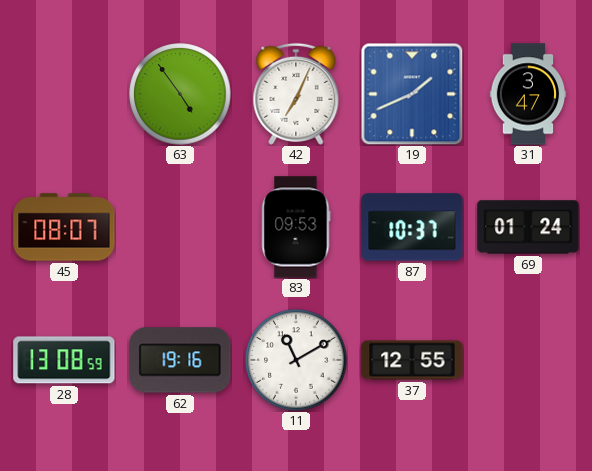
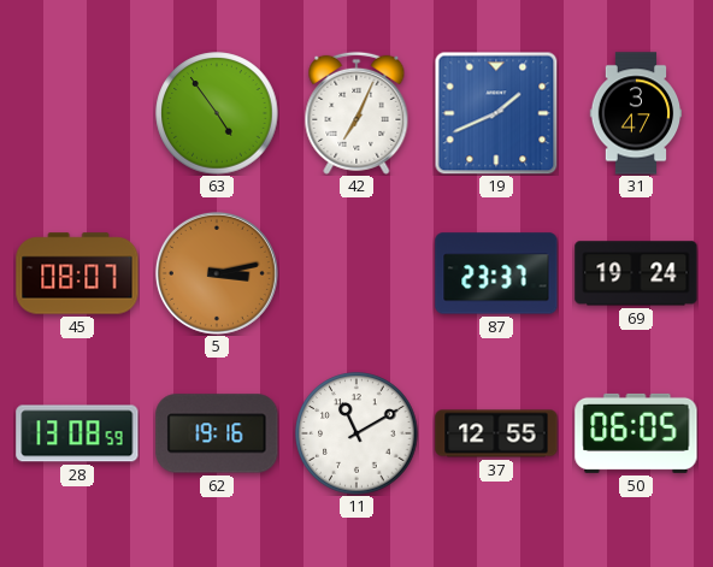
5: none -> 3:13
83: 09:53 -> none
87: 10:37 -> 23:37
69: 01:24 -> 19:24
50: none -> 06:05
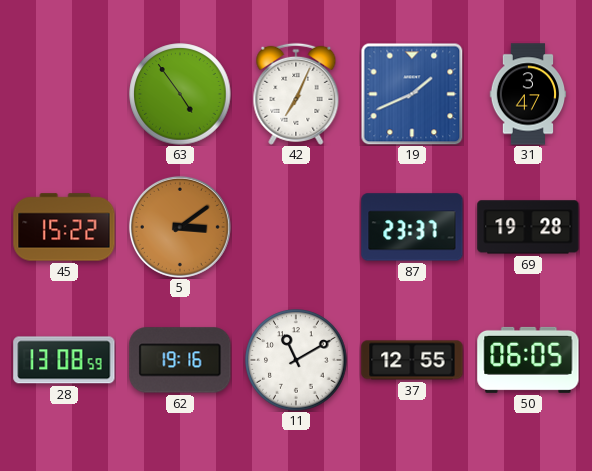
45: 08:07 -> 15:22
5: 3:13 -> 3:09
69: 19:24 -> 19:28
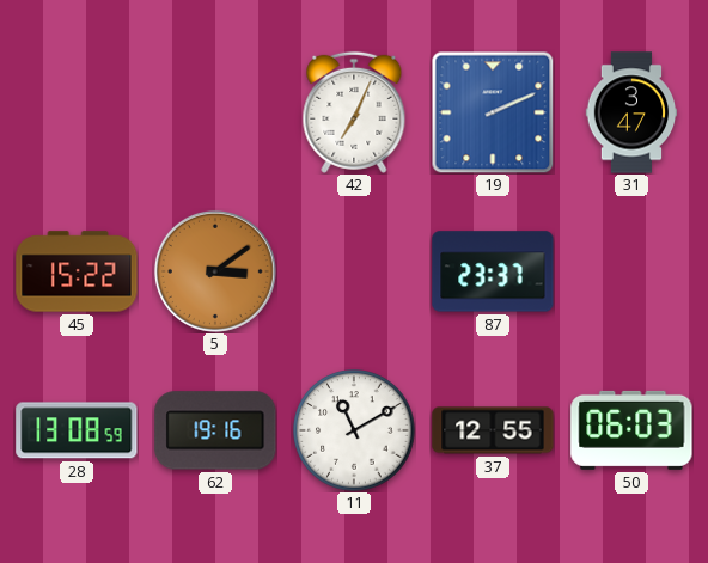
63: 4:54 -> none
19: 1:41 -> 2:11
69: 19:28 -> none
50: 06:05 -> 06:03
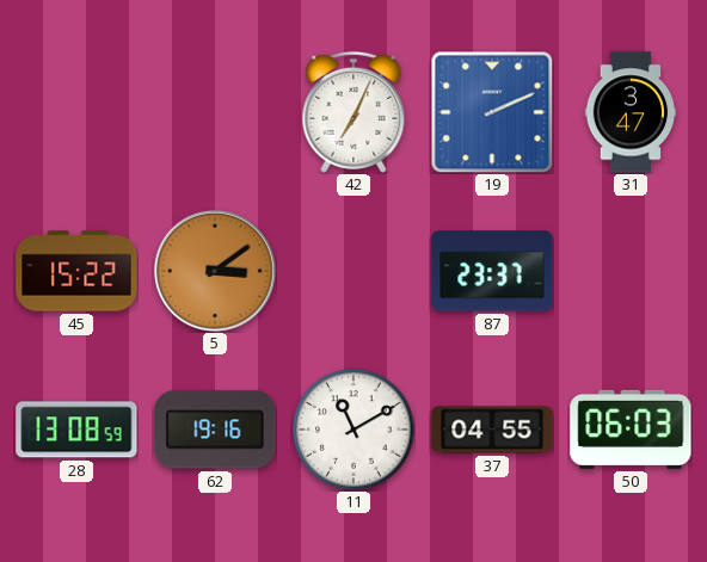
37: 12:55 -> 04:55
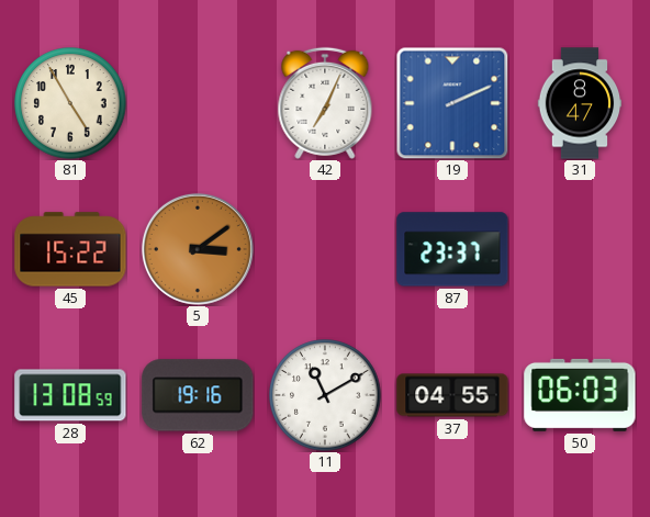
81: none -> 4:55
31: 3:47 -> 8:47
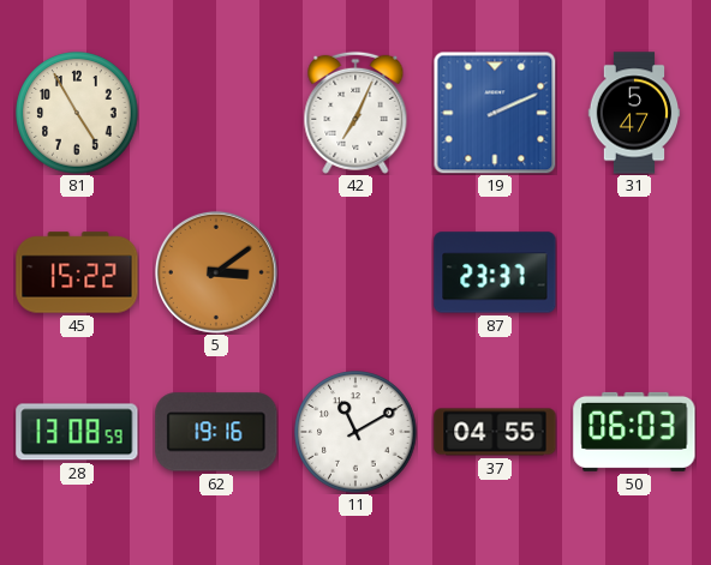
31: 8:47 -> 5:47
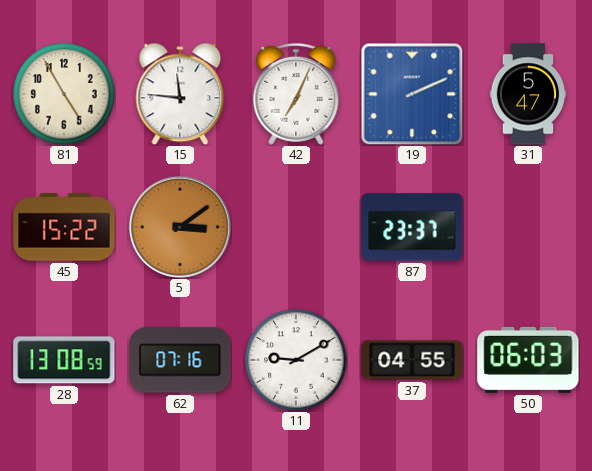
15: none -> 11:46
62: 19:16 -> 07:16
11: 11:10 -> 9:10
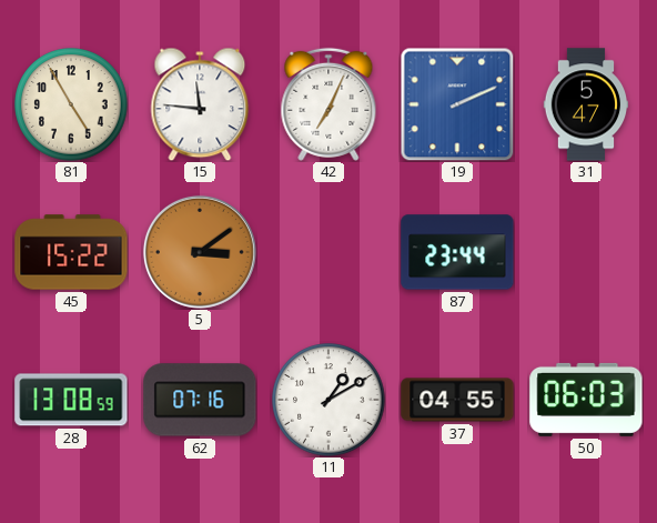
87: 23:37 -> 23:44
11: 9:10 -> 1:10
